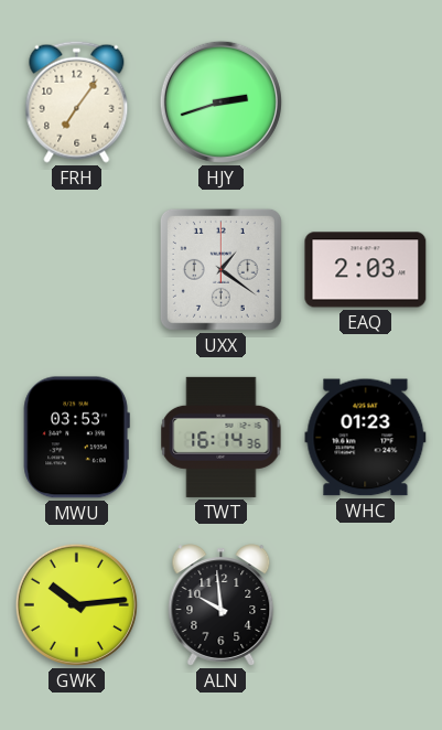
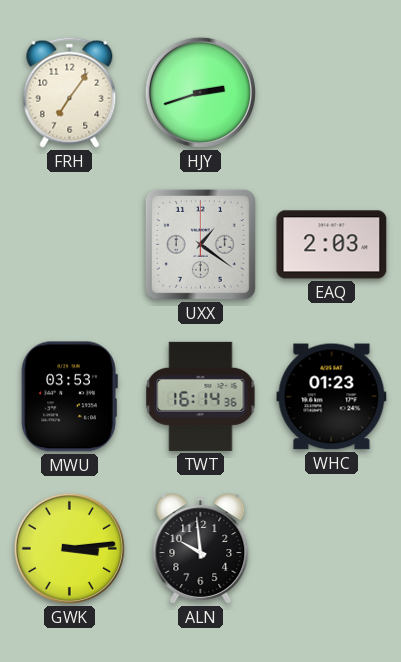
GWK: 10:14 -> 3:14
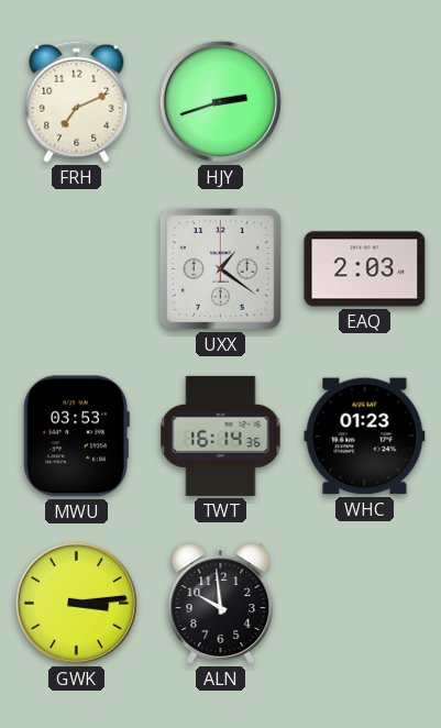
FRH: 7:06 -> 7:11
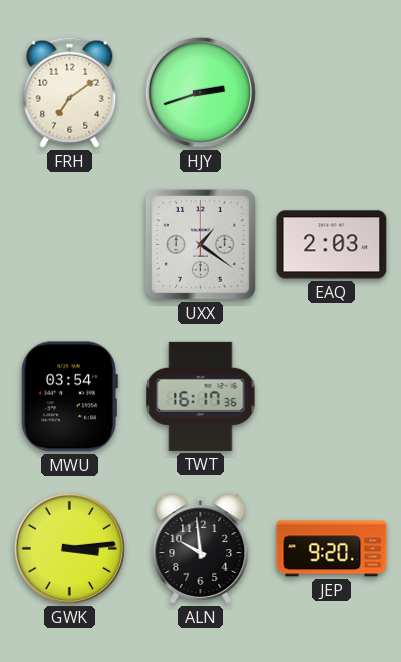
FRH: 7:11 -> 7:09
MWU: 03:53 -> 03:54
TWT: 16:14 -> 16:17
WHC: 01:23 -> none
JEP: none -> 9:20
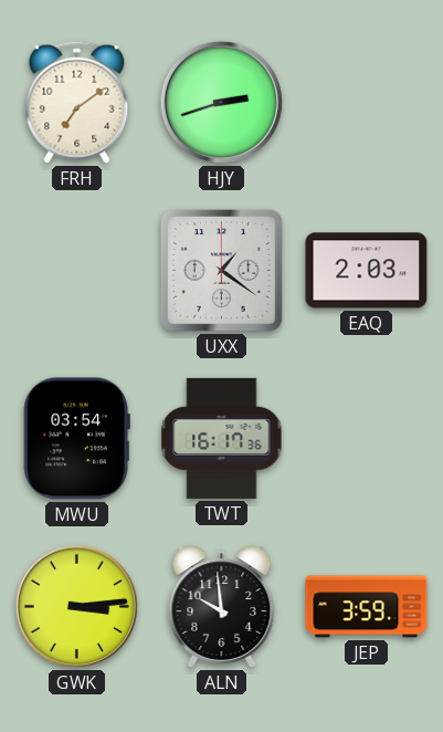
JEP: 9:20 -> 3:59
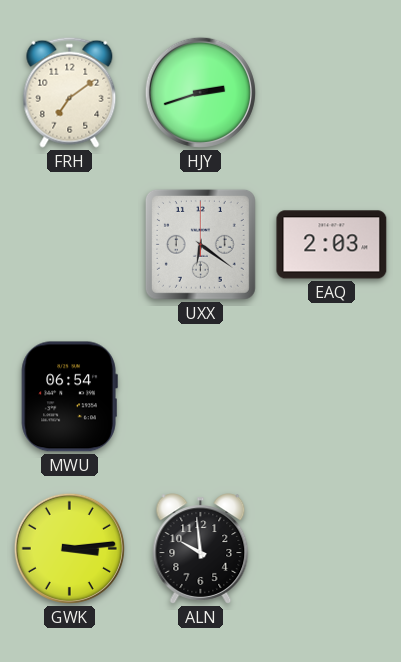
UXX: 1:21 -> 6:21
MWU: 03:54 -> 06:54
TWT: 16:17 -> none
JEP: 3:59 -> none
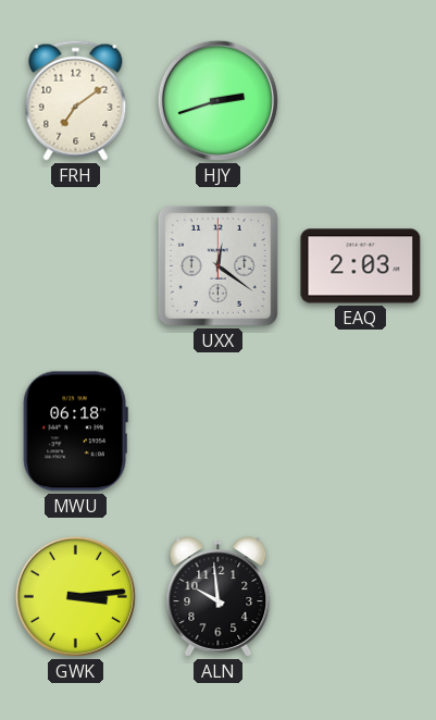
UXX: 6:21 -> 12:21
MWU: 06:54 -> 06:18
